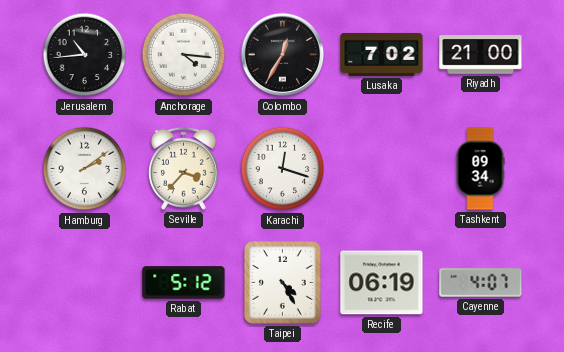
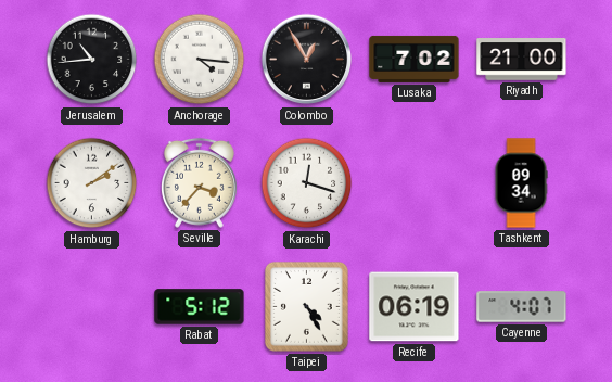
Colombo: 12:35 -> 12:55
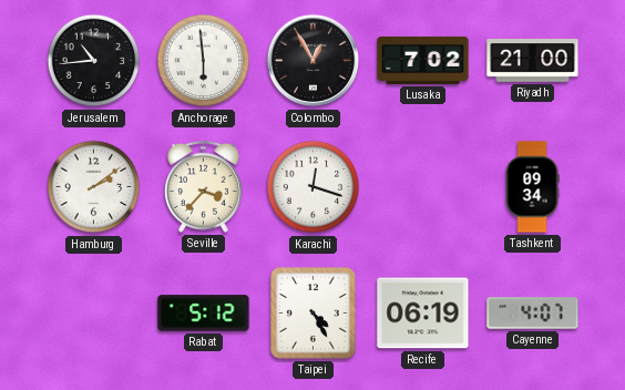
Anchorage: 4:16 -> 5:59
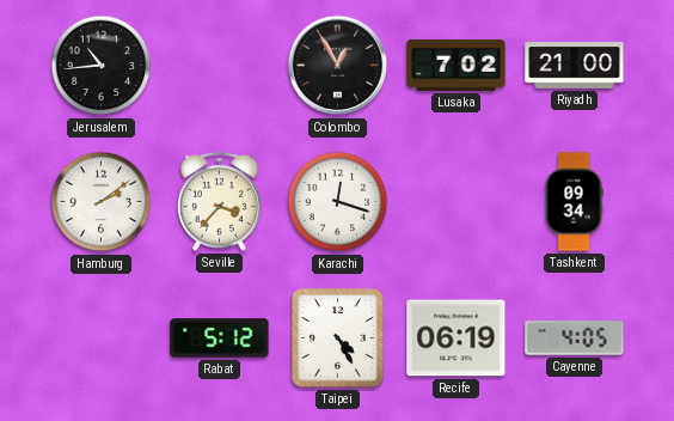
Anchorage: 5:59 -> none
Cayenne: 4:07 -> 4:05
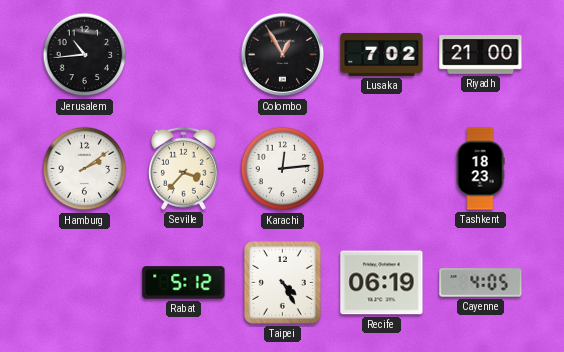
Karachi: 12:18 -> 12:14
Tashkent: 09:34 -> 18:23
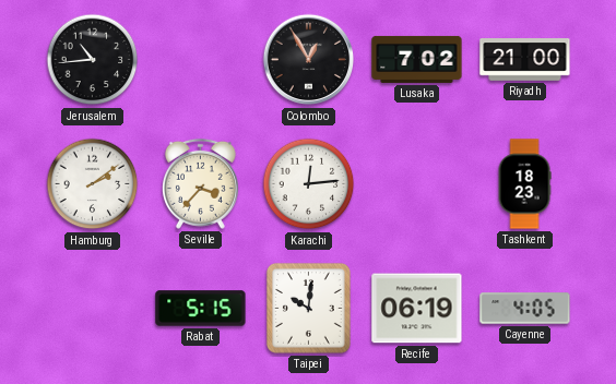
Rabat: 5:12 -> 5:15
Taipei: 4:25 -> 10:01
